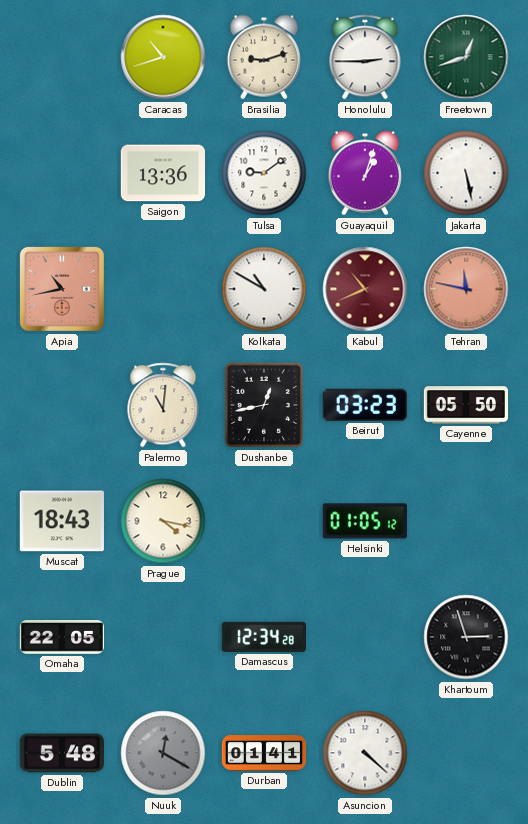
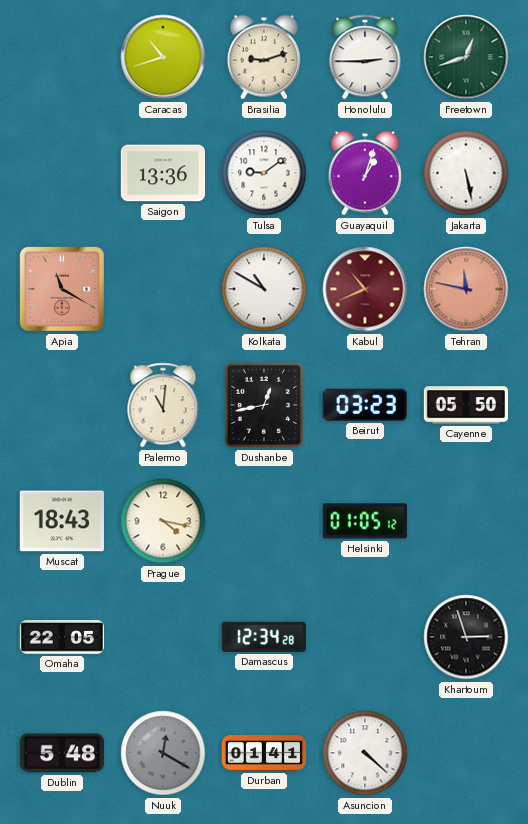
Apia: 10:43 -> 11:20
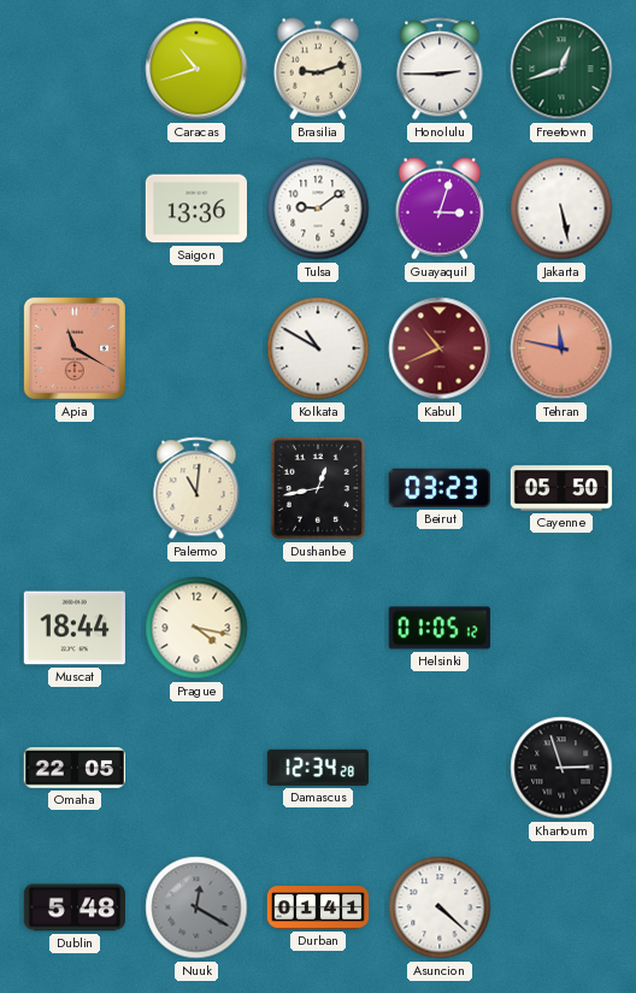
Guayaquil: 1:03 -> 3:03
Muscat: 18:43 -> 18:44
